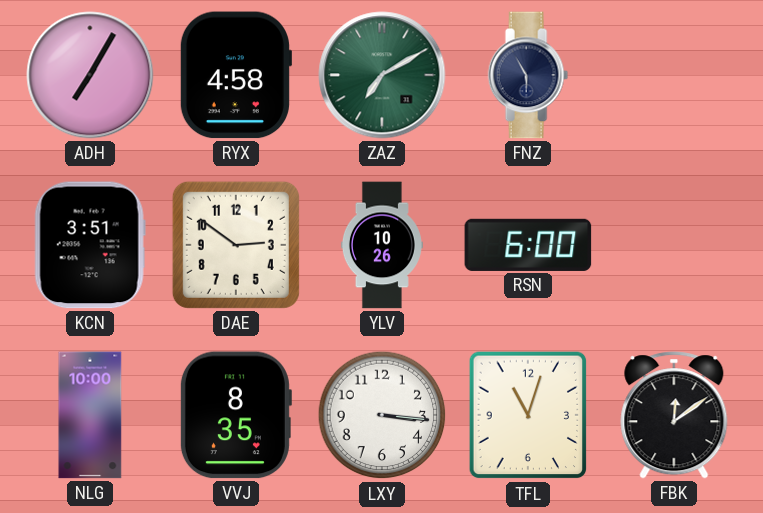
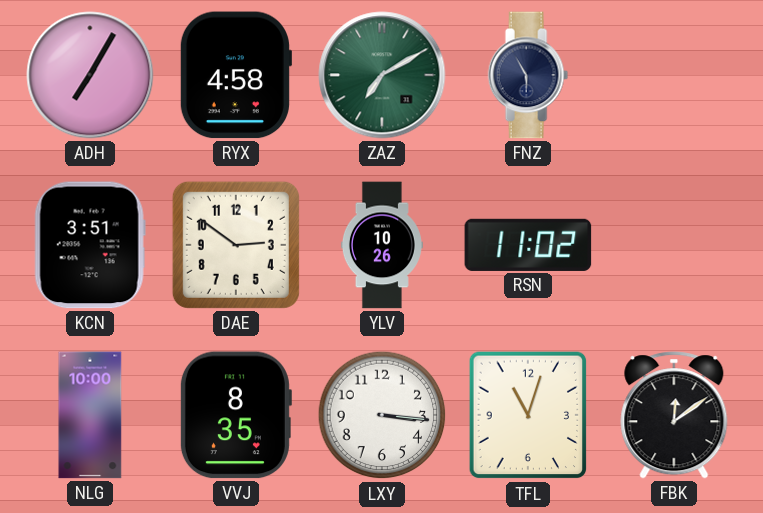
RSN: 6:00 -> 11:02
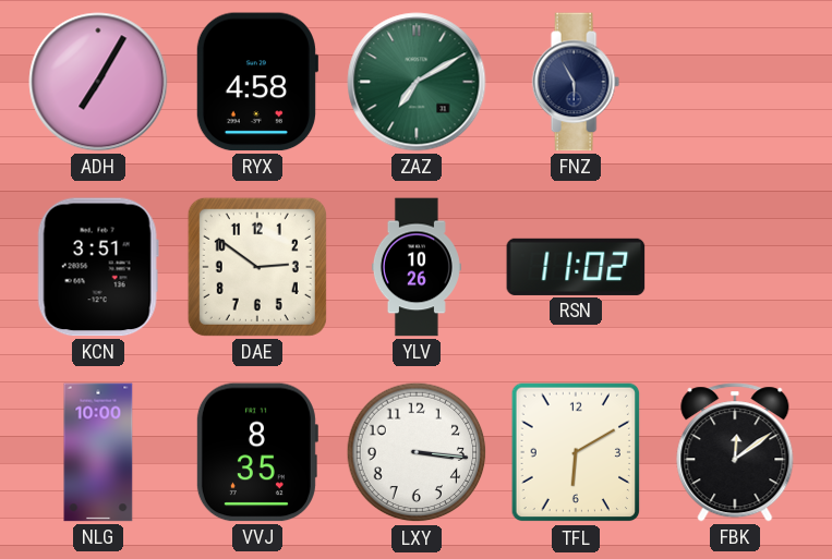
TFL: 11:03 -> 6:10
